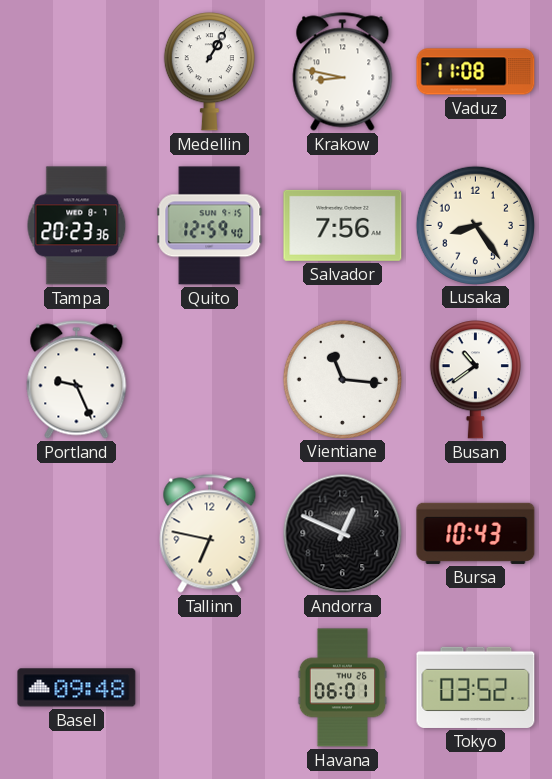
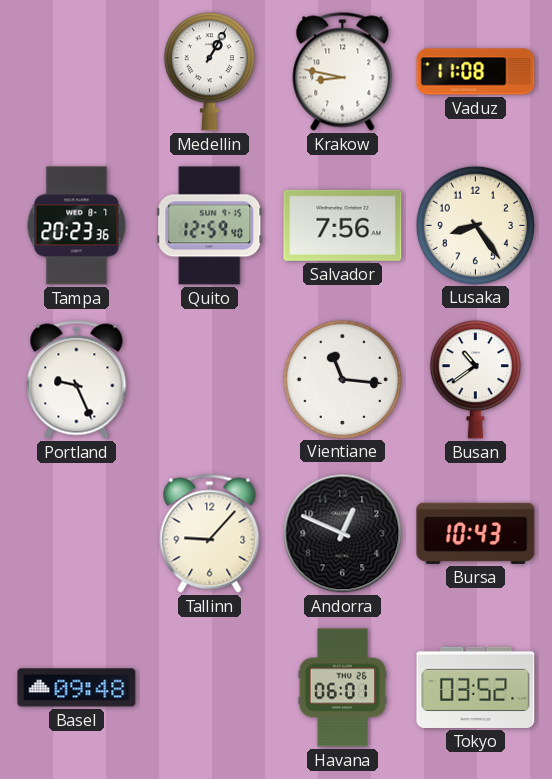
Tallinn: 6:47 -> 9:07
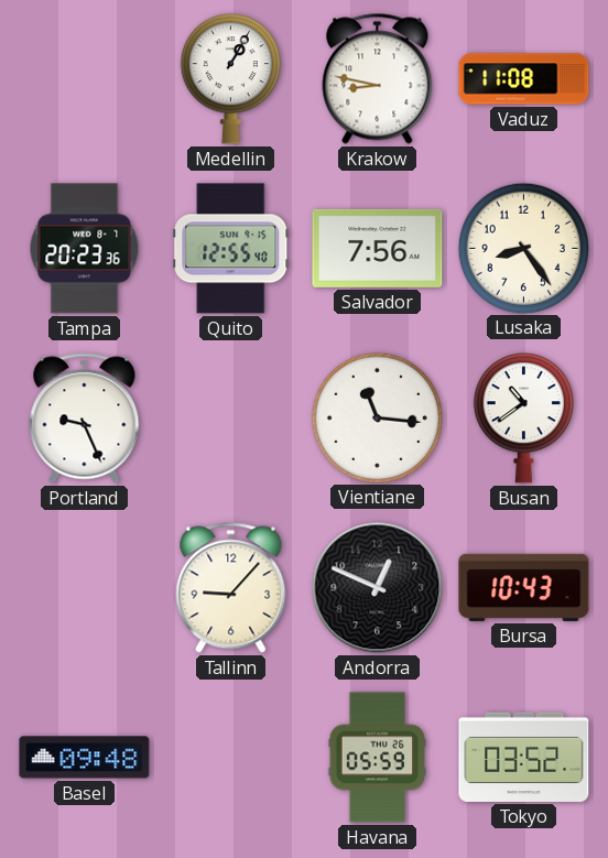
Quito: 12:59 -> 12:55
Havana: 06:01 -> 05:59
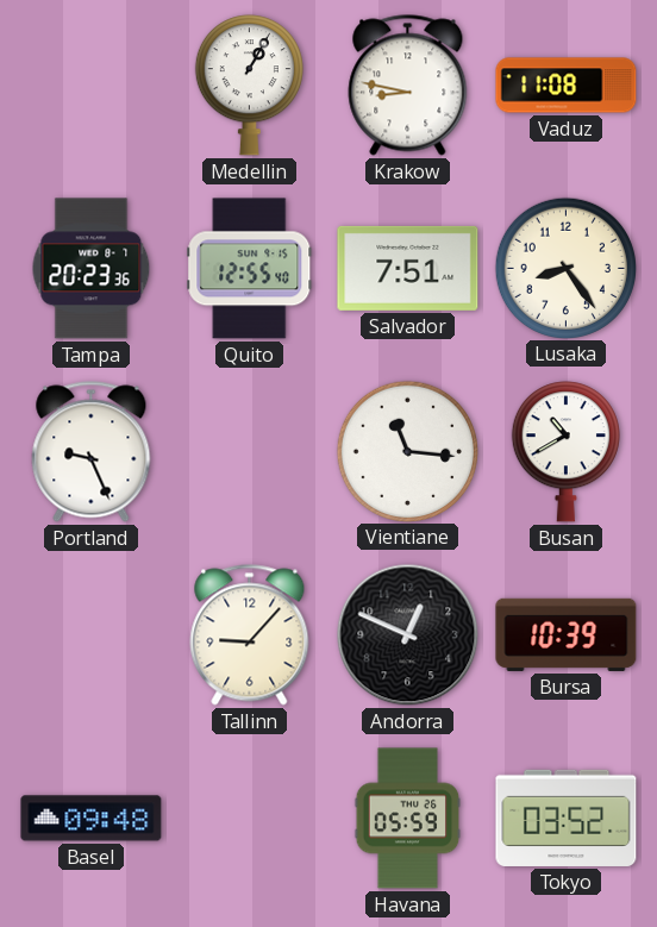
Salvador: 7:56 -> 7:51
Busan: 10:39 -> 10:40
Bursa: 10:43 -> 10:39
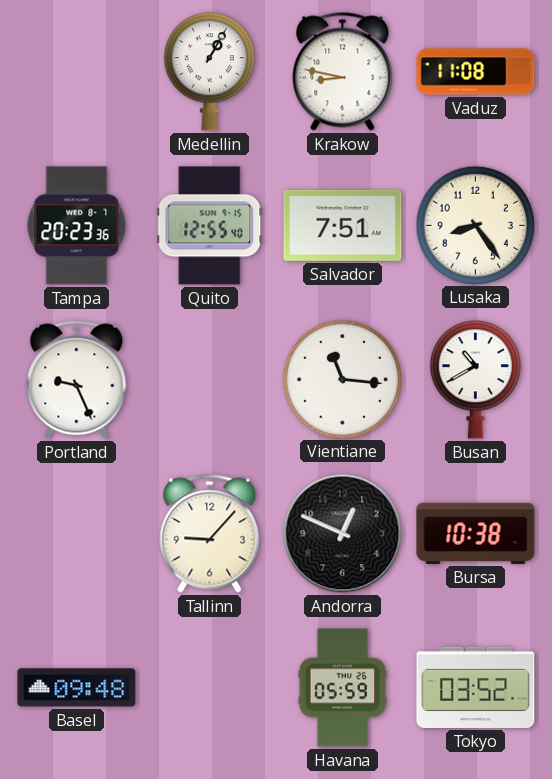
Bursa: 10:39 -> 10:38
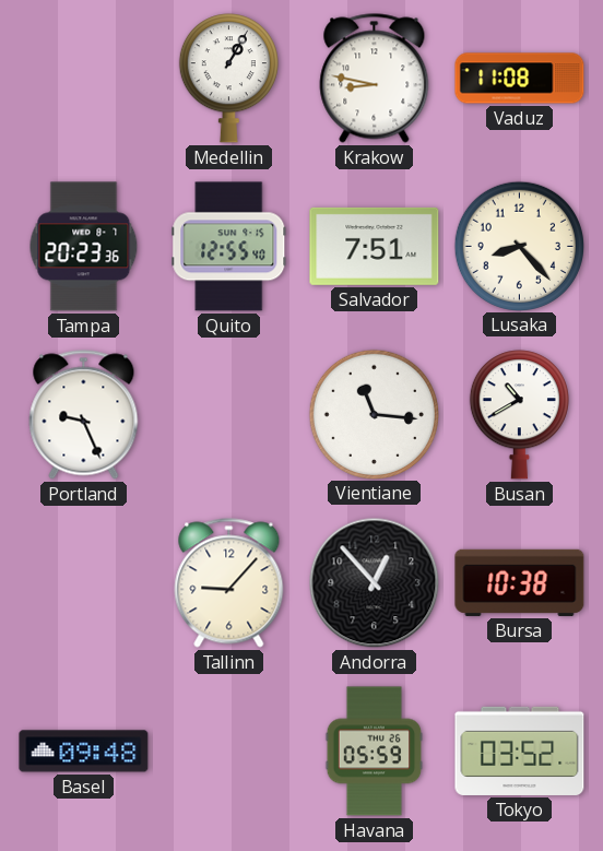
Lusaka: 8:24 -> 8:23
Andorra: 12:49 -> 12:53
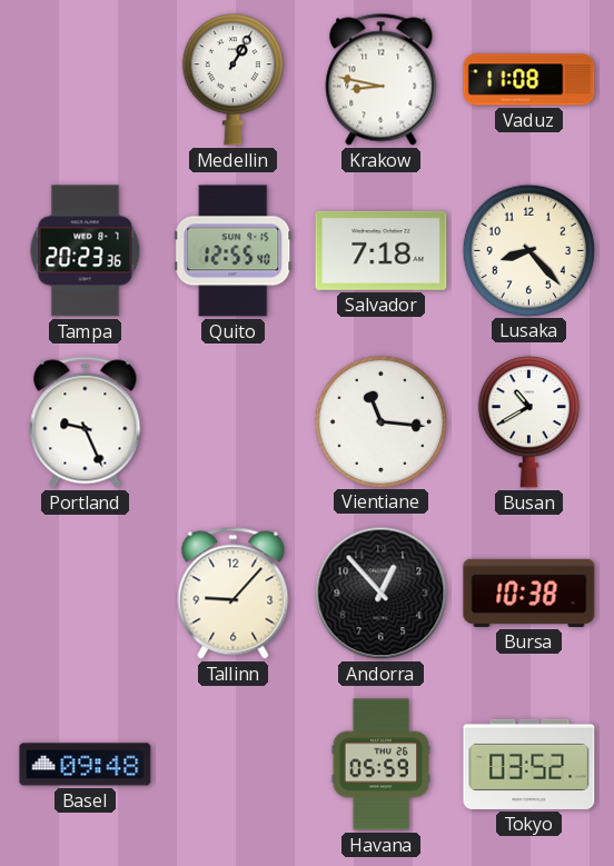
Salvador: 7:51 -> 7:18
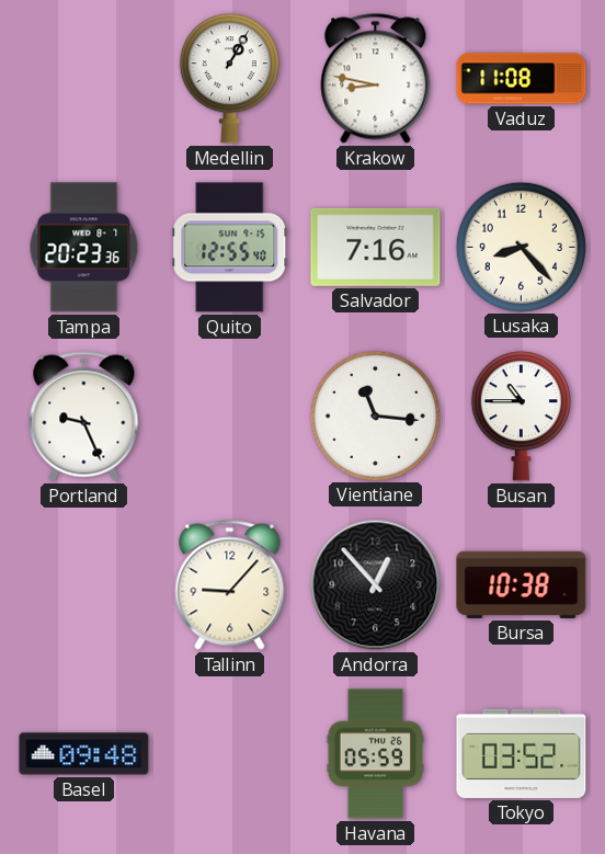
Salvador: 7:18 -> 7:16
Busan: 10:40 -> 10:45
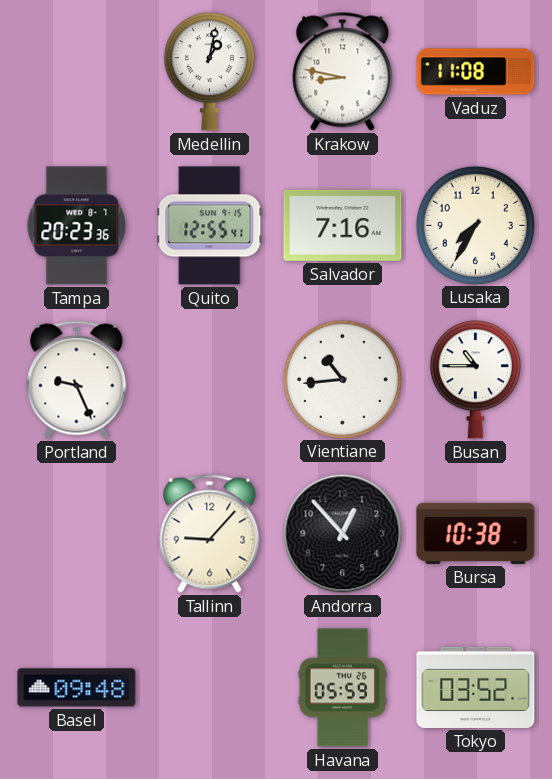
Medellin: 1:05 -> 1:02
Quito: 12:55:40 -> 12:55:41
Lusaka: 8:23 -> 7:35
Vientiane: 11:16 -> 10:44
